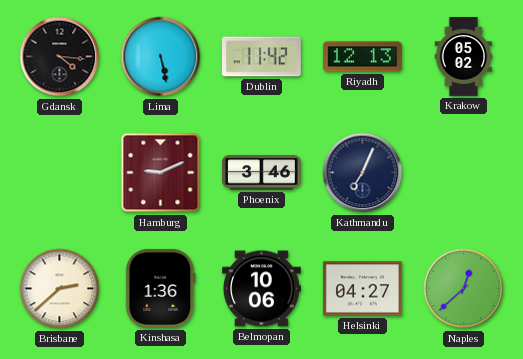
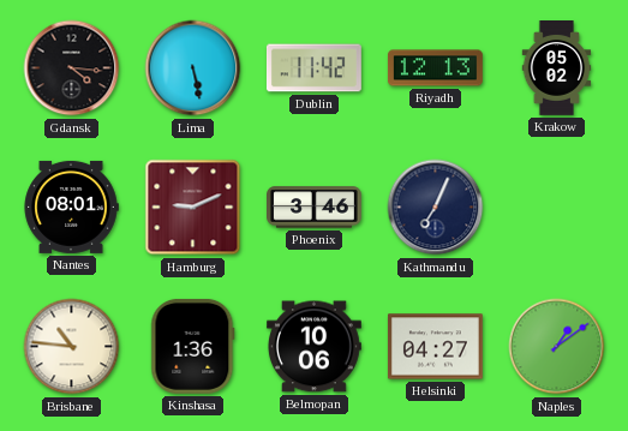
Nantes: none -> 08:01
Brisbane: 2:38 -> 10:46
Naples: 12:38 -> 1:09
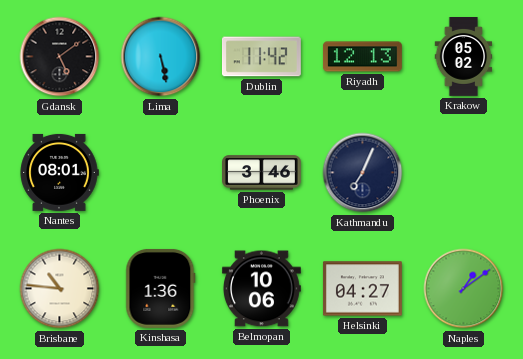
Gdansk: 4:16 -> 5:09
Hamburg: 9:11 -> none
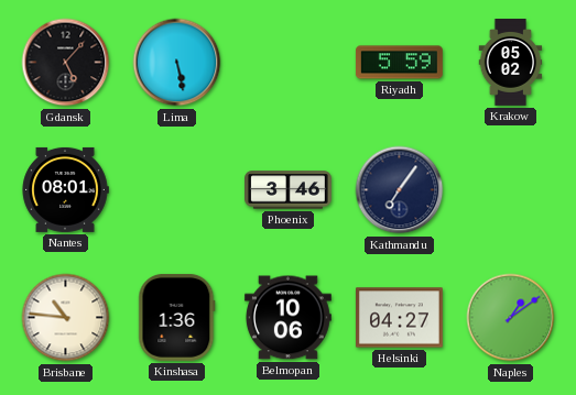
Gdansk: 5:09 -> 5:07
Dublin: 11:42 -> none
Riyadh: 12:13 -> 5:59
Kathmandu: 7:04 -> 7:06
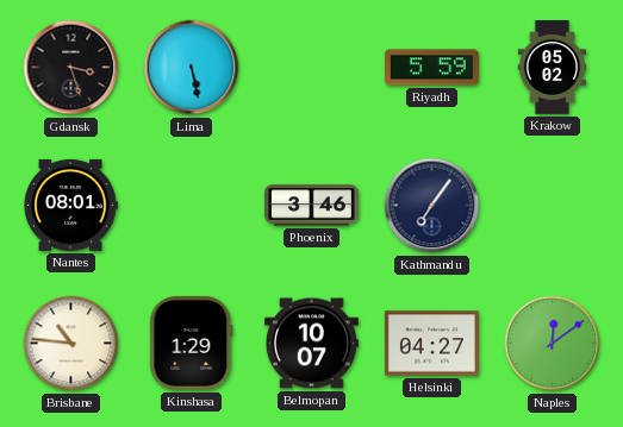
Gdansk: 5:07 -> 3:27
Kinshasa: 1:36 -> 1:29
Belmopan: 10:06 -> 10:07
Naples: 1:09 -> 12:09
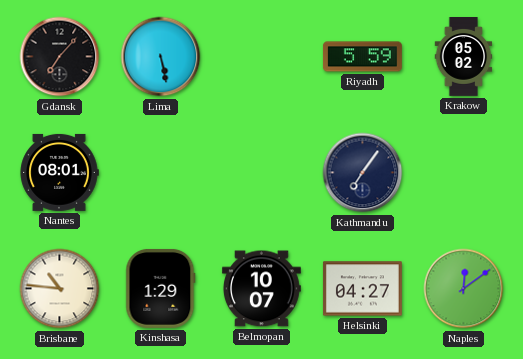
Gdansk: 3:27 -> 7:07
Phoenix: 3:46 -> none
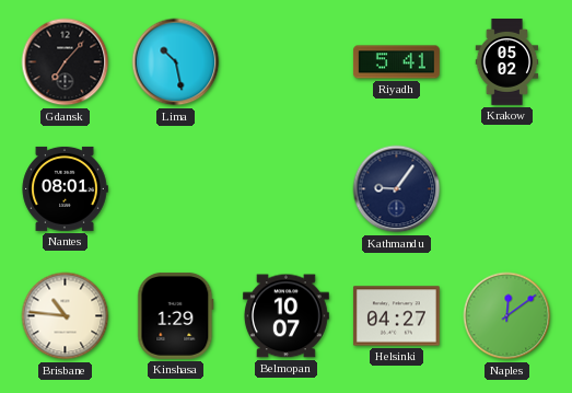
Lima: 5:28 -> 10:28
Riyadh: 5:59 -> 5:41
Kathmandu: 7:06 -> 9:06
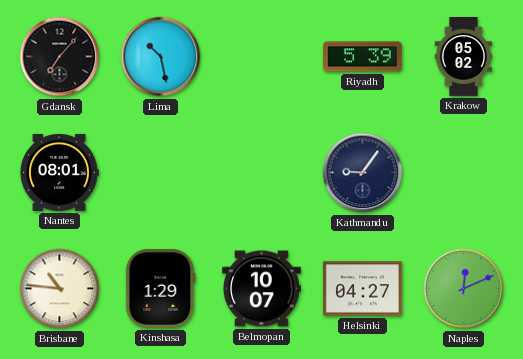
Riyadh: 5:41 -> 5:39
Naples: 12:09 -> 12:11
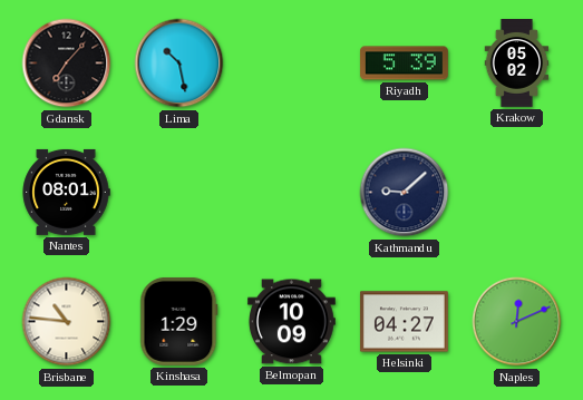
Kathmandu: 9:06 -> 9:08
Belmopan: 10:07 -> 10:09
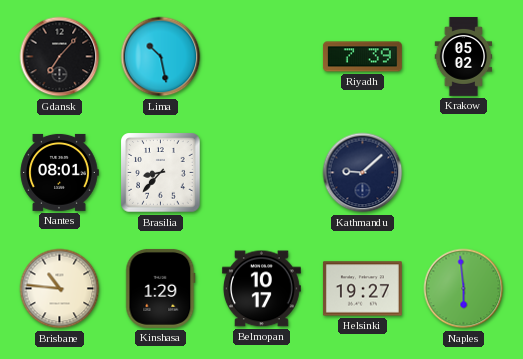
Riyadh: 5:39 -> 7:39
Brasilia: none -> 8:37
Belmopan: 10:09 -> 10:17
Helsinki: 04:27 -> 19:27
Naples: 12:11 -> 5:59
